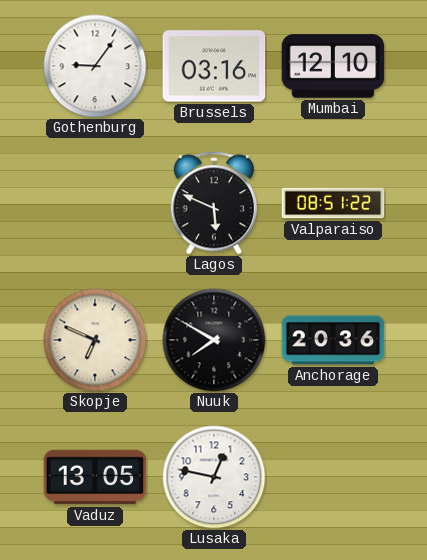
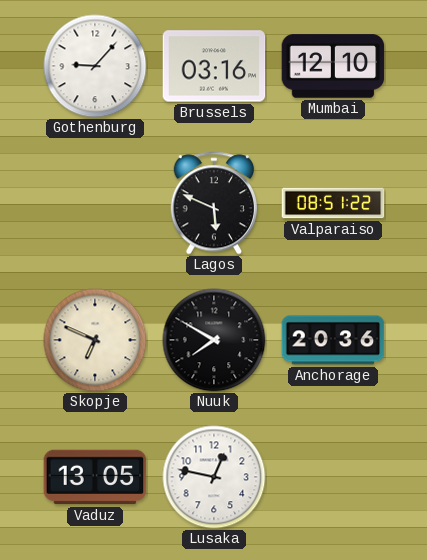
Gothenburg: 9:06 -> 9:07
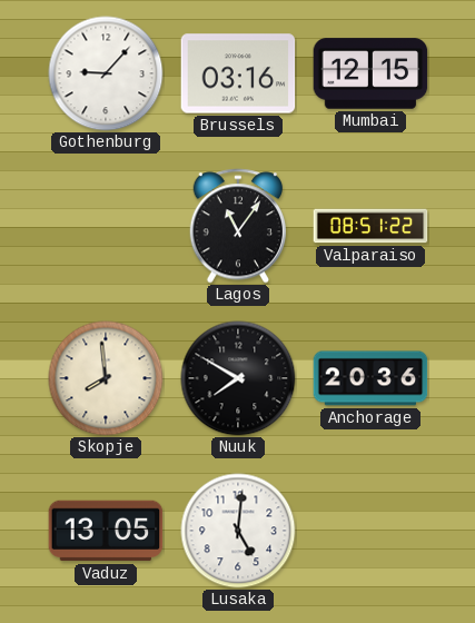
Mumbai: 12:10 -> 12:15
Lagos: 5:49 -> 11:06
Skopje: 6:49 -> 7:59
Lusaka: 12:47 -> 5:01
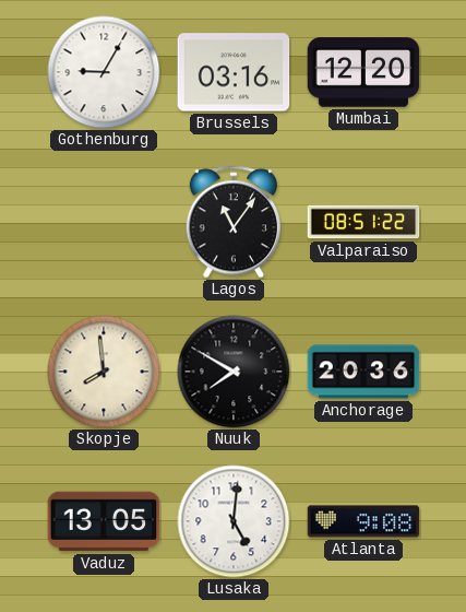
Gothenburg: 9:07 -> 9:05
Mumbai: 12:15 -> 12:20
Atlanta: none -> 9:08
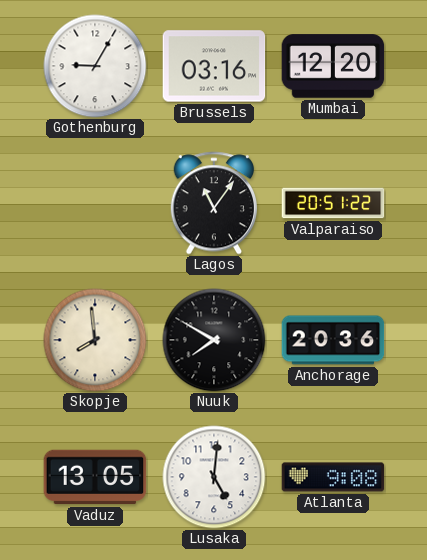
Valparaiso: 08:51 -> 20:51
